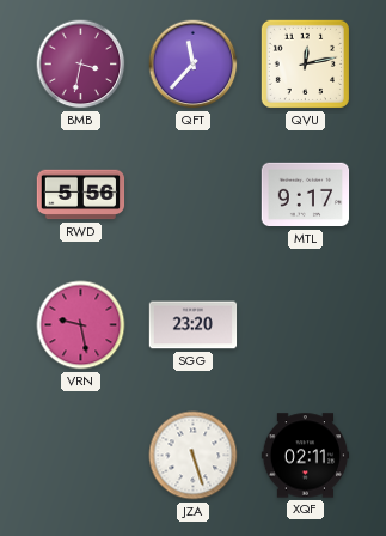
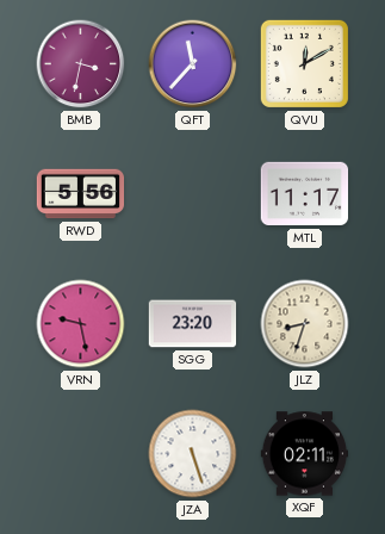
QVU: 12:13 -> 12:10
MTL: 9:17 -> 11:17
JLZ: none -> 8:33
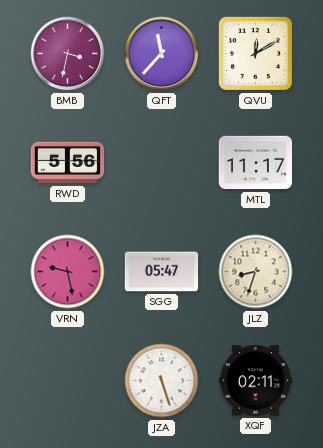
SGG: 23:20 -> 05:47
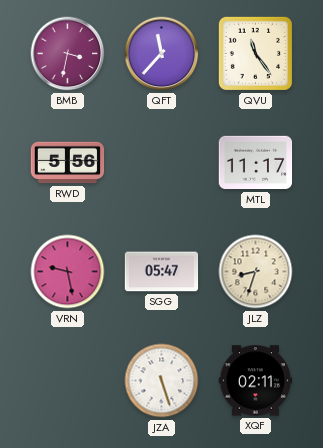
QVU: 12:10 -> 11:24
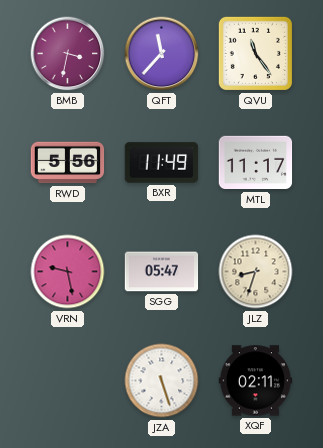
BXR: none -> 11:49
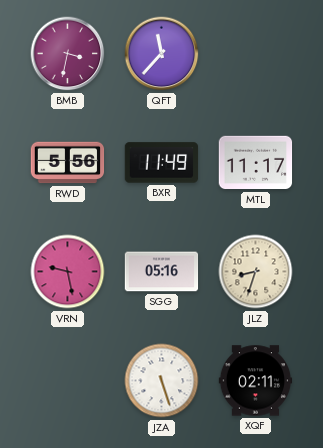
QVU: 11:24 -> none
SGG: 05:47 -> 05:16
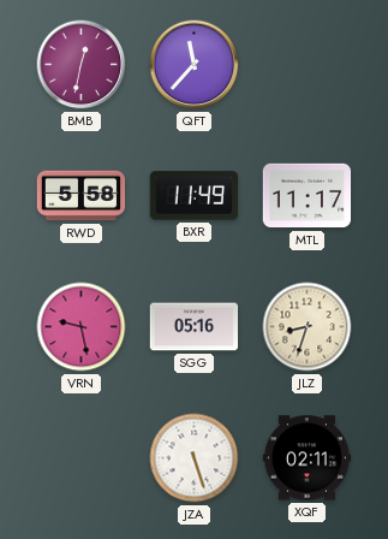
BMB: 3:32 -> 12:32
RWD: 5:56 -> 5:58
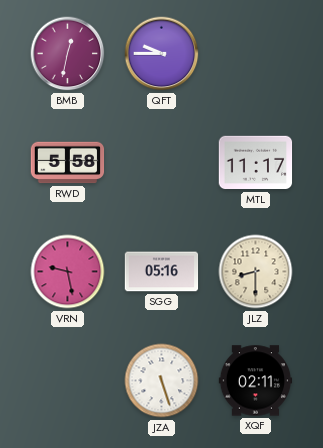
QFT: 11:37 -> 9:45
BXR: 11:49 -> none
JLZ: 8:33 -> 8:30
